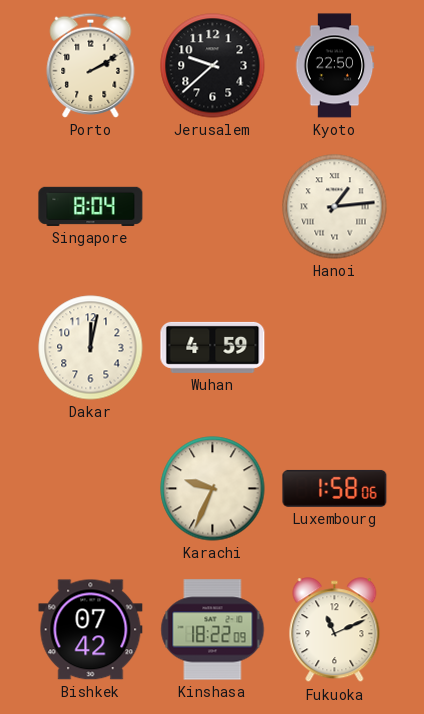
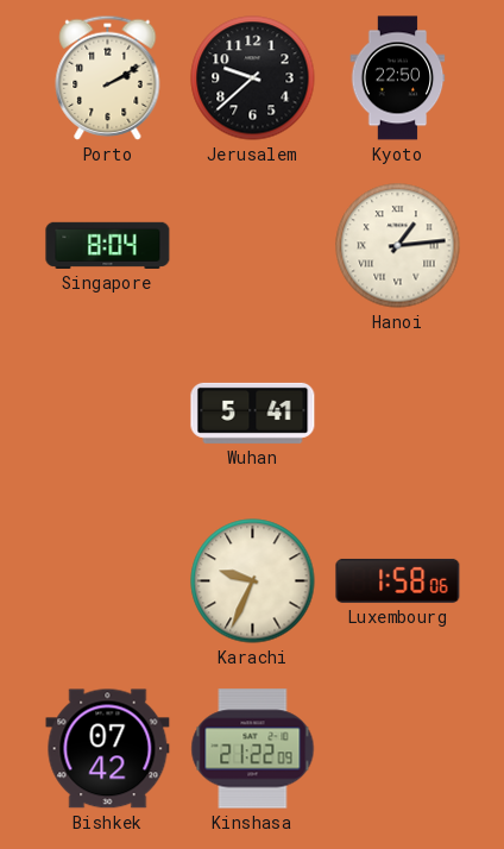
Dakar: 12:02 -> none
Wuhan: 4:59 -> 5:41
Kinshasa: 18:22 -> 21:22
Fukuoka: 11:11 -> none
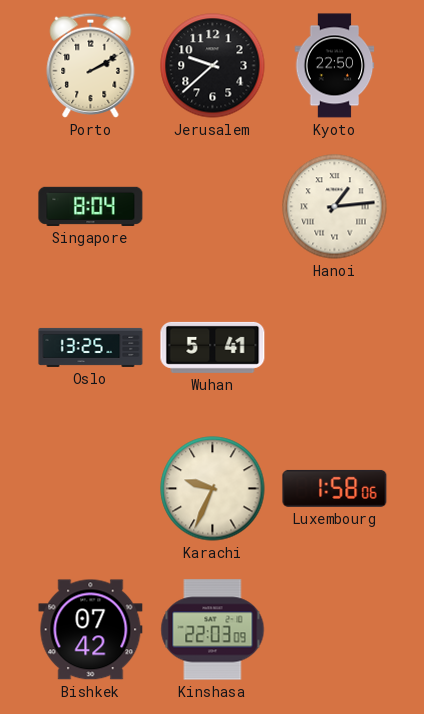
Oslo: none -> 13:25
Kinshasa: 21:22 -> 22:03
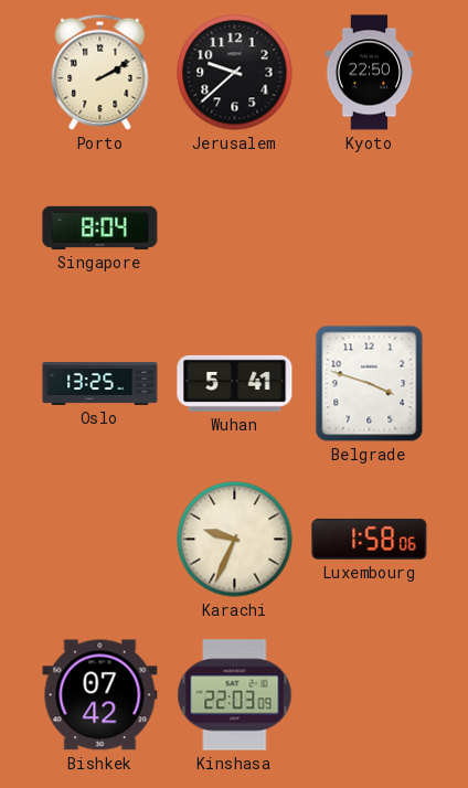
Hanoi: 1:14 -> none
Belgrade: none -> 3:48
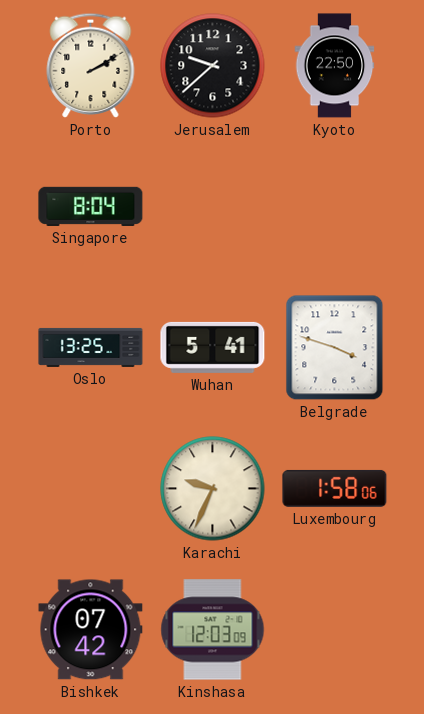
Kinshasa: 22:03 -> 12:03
